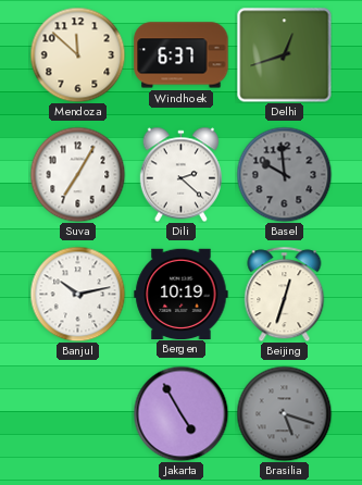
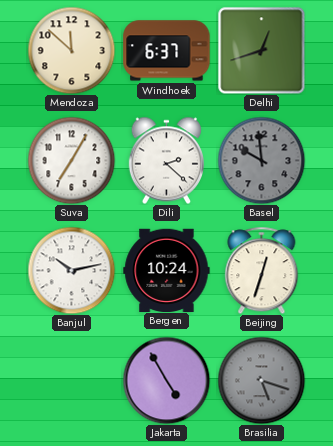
Bergen: 10:19 -> 10:24
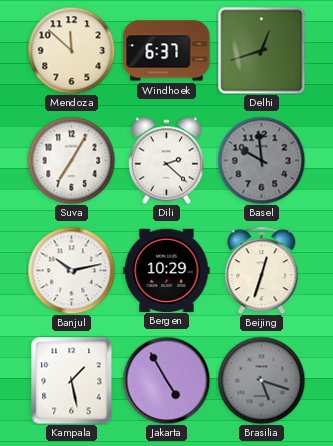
Bergen: 10:24 -> 10:29
Kampala: none -> 1:28
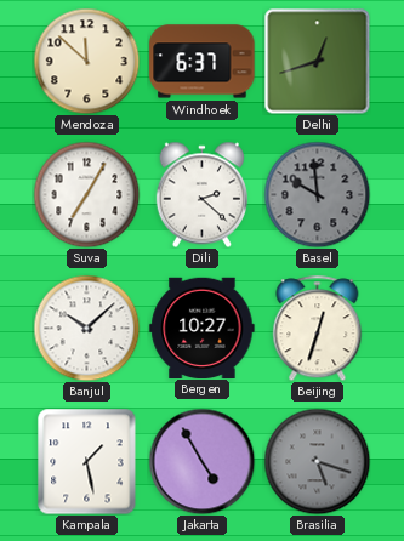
Banjul: 10:13 -> 10:08
Bergen: 10:29 -> 10:27
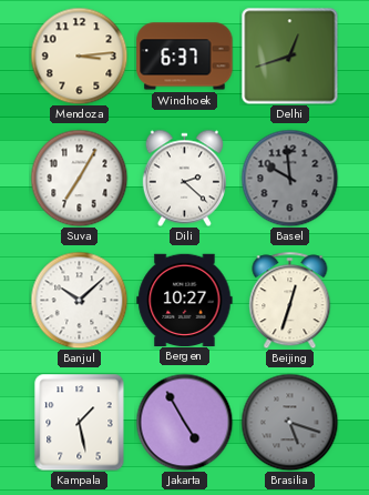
Mendoza: 11:52 -> 3:14
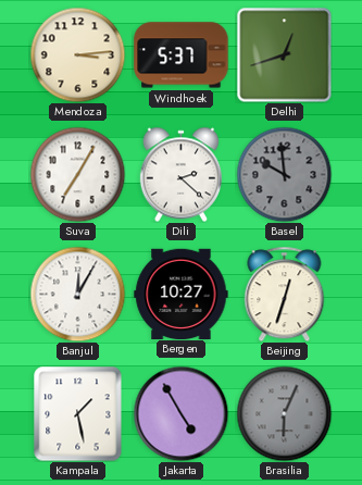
Windhoek: 6:37 -> 5:37
Banjul: 10:08 -> 12:05
Brasilia: 5:18 -> 6:04
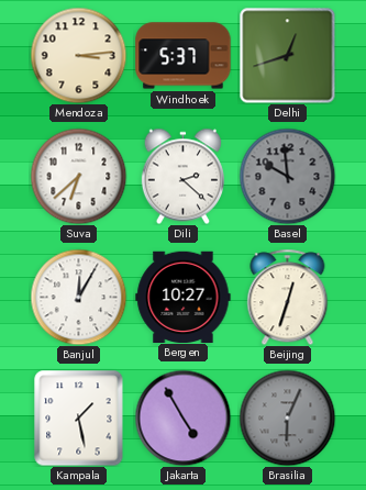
Suva: 7:05 -> 6:38
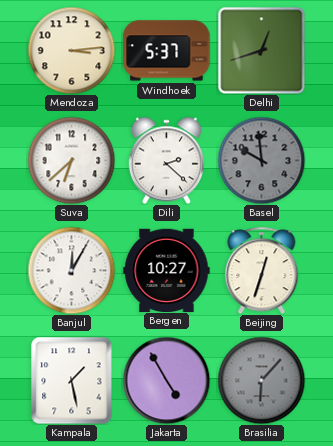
Brasilia: 6:04 -> 6:07
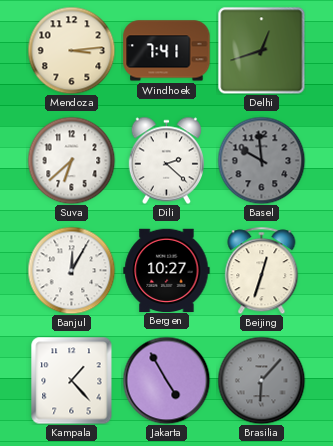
Windhoek: 5:37 -> 7:41
Kampala: 1:28 -> 1:23
